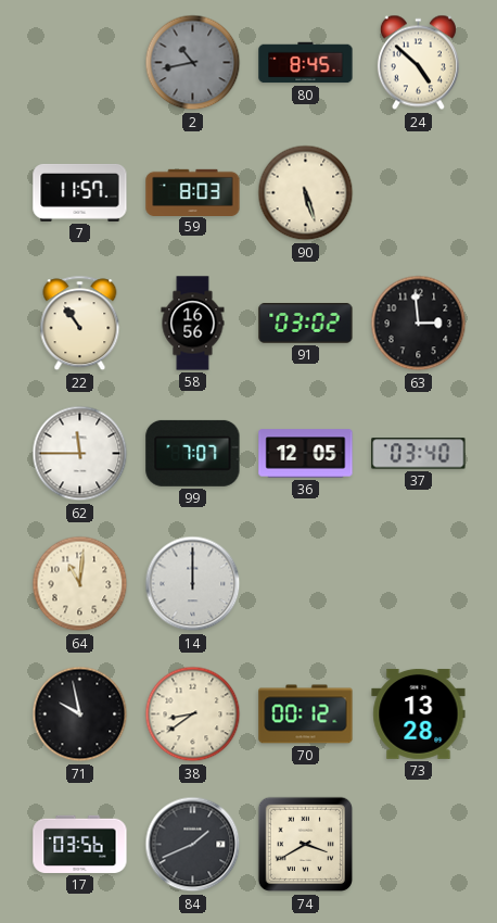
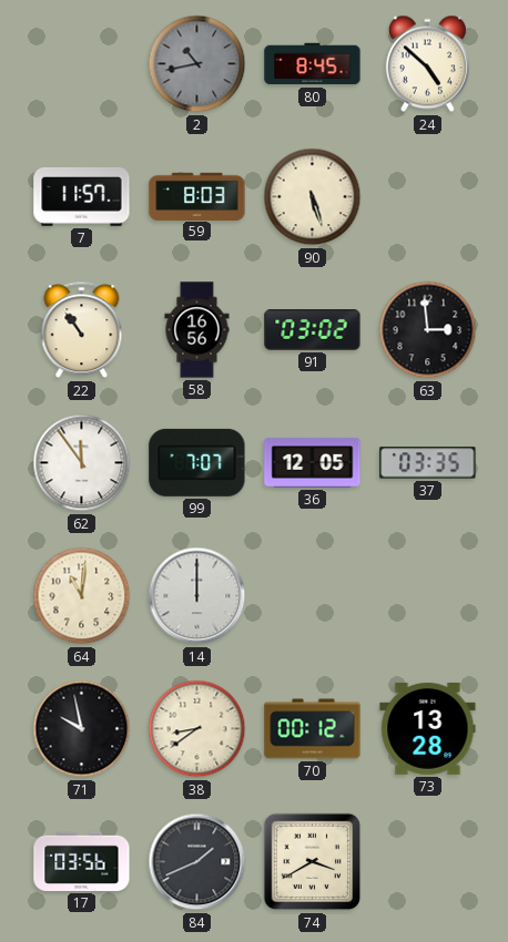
62: 11:45 -> 11:54
37: 03:40 -> 03:35
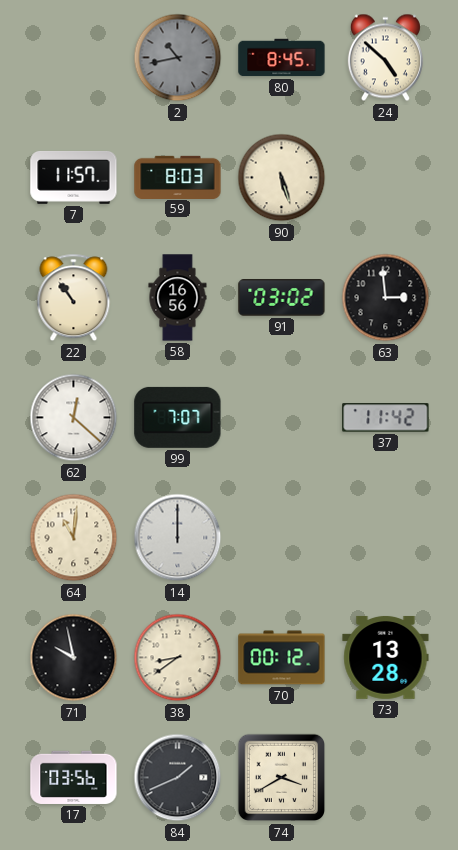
62: 11:54 -> 12:22
36: 12:05 -> none
37: 03:35 -> 11:42
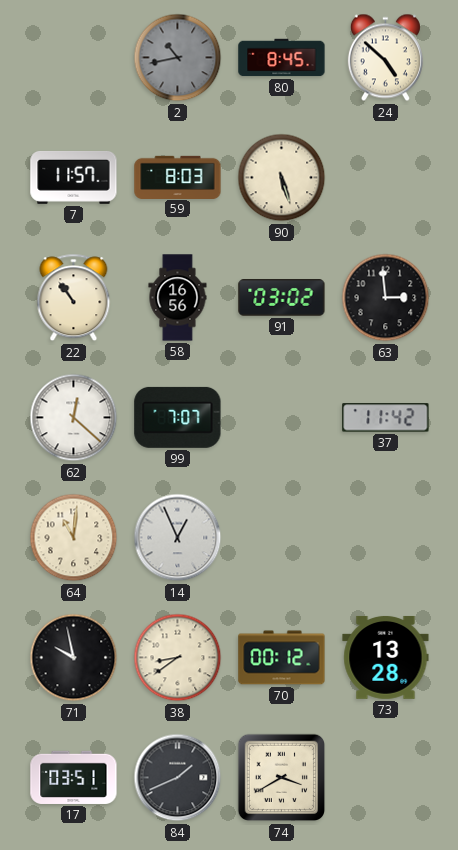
14: 12:00 -> 12:56
17: 03:56 -> 03:51
